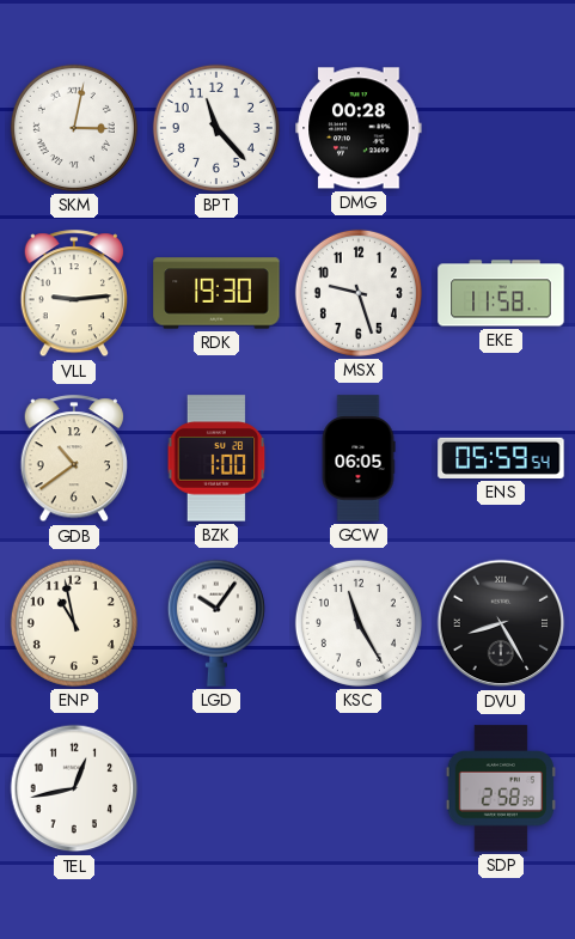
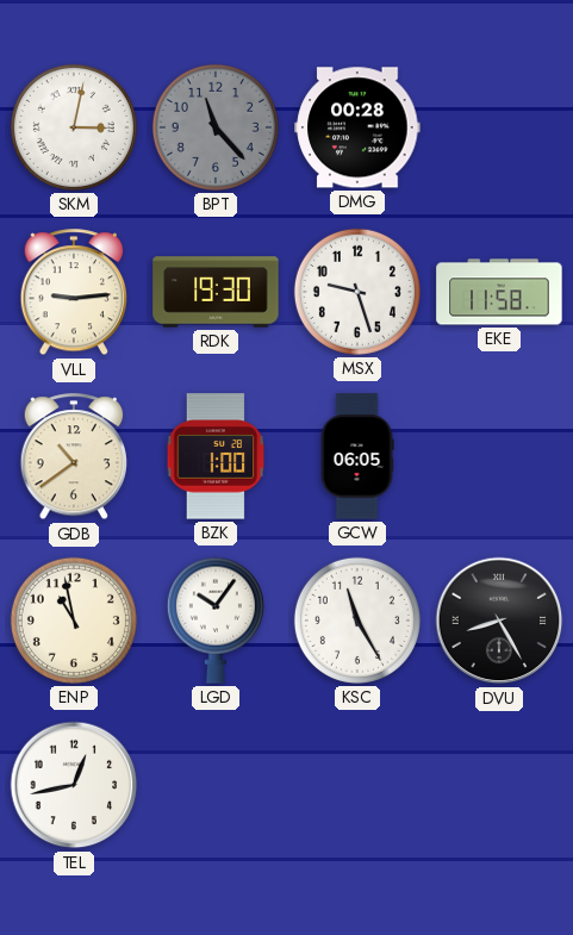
BPT dial: white -> grey
ENS: 05:59 -> none
SDP: 2:58 -> none
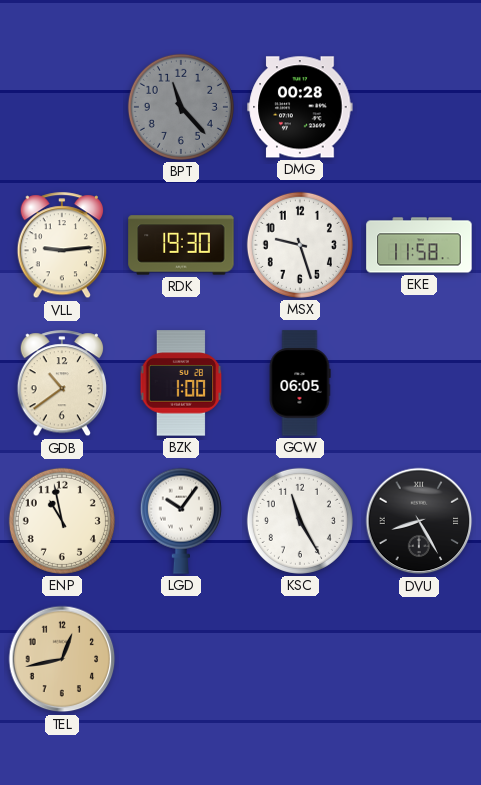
SKM: 3:02 -> none
TEL dial: white -> champagne
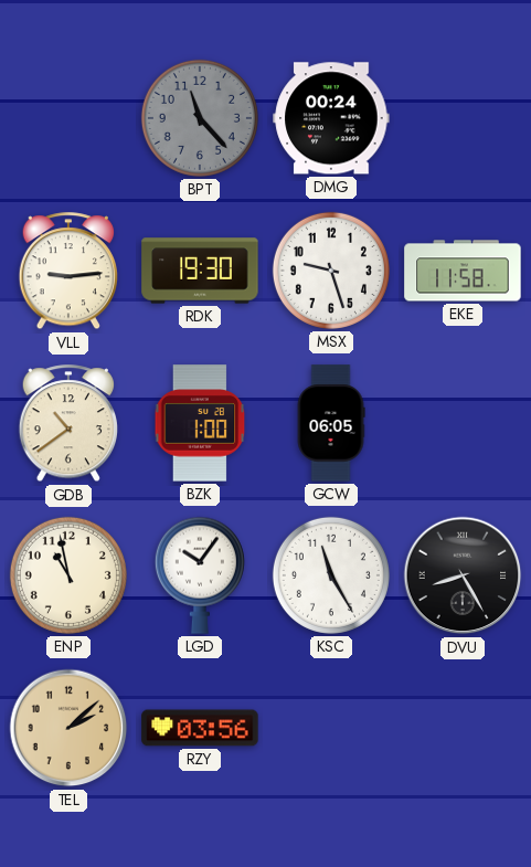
DMG: 00:28 -> 00:24
TEL: 12:43 -> 2:08
RZY: none -> 03:56
